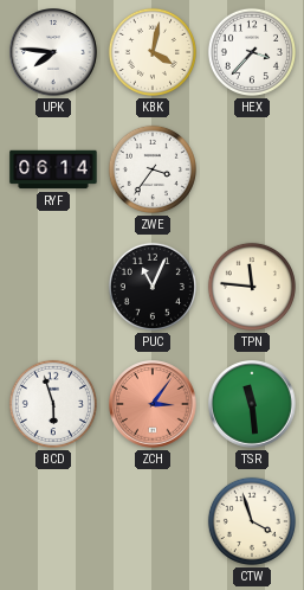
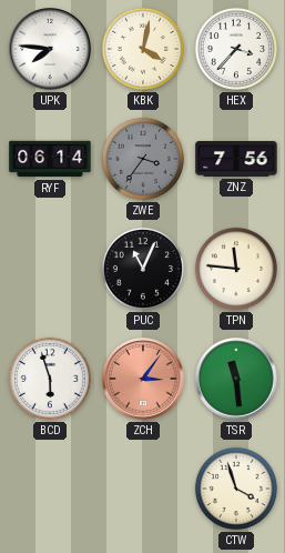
ZWE dial: white -> grey
ZNZ: none -> 7:56
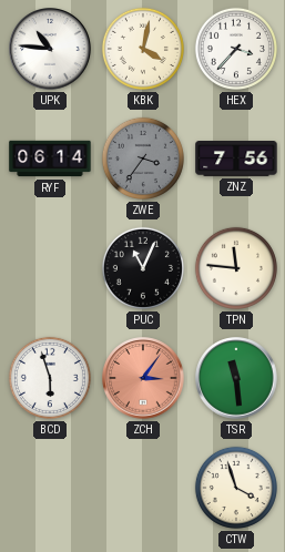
UPK: 7:46 -> 10:46
